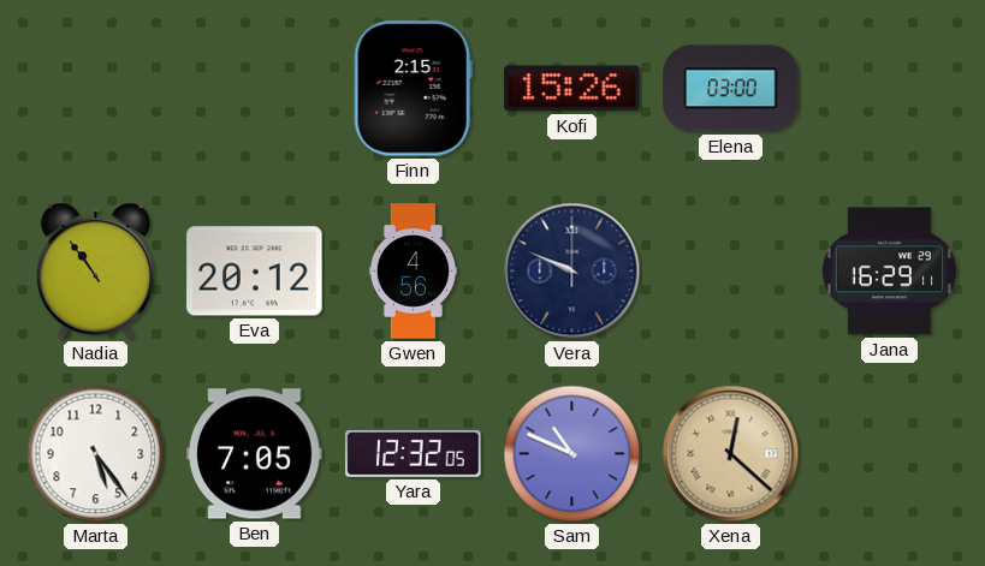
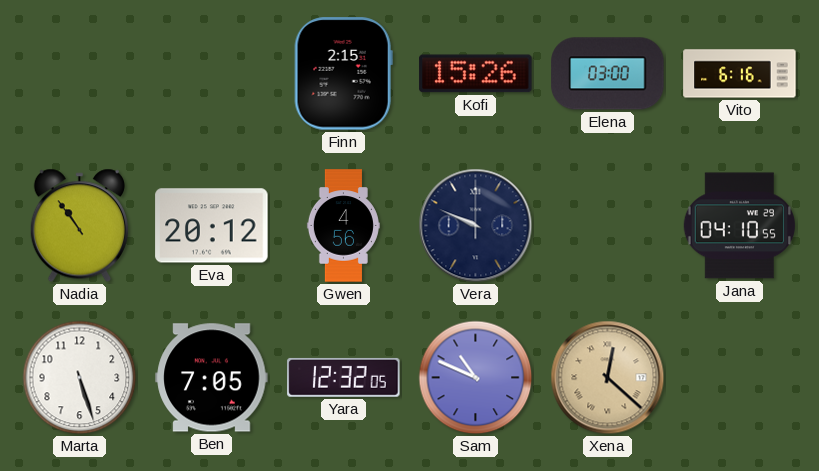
Vito: none -> 6:16
Jana: 16:29 -> 04:10
Marta: 5:24 -> 5:27
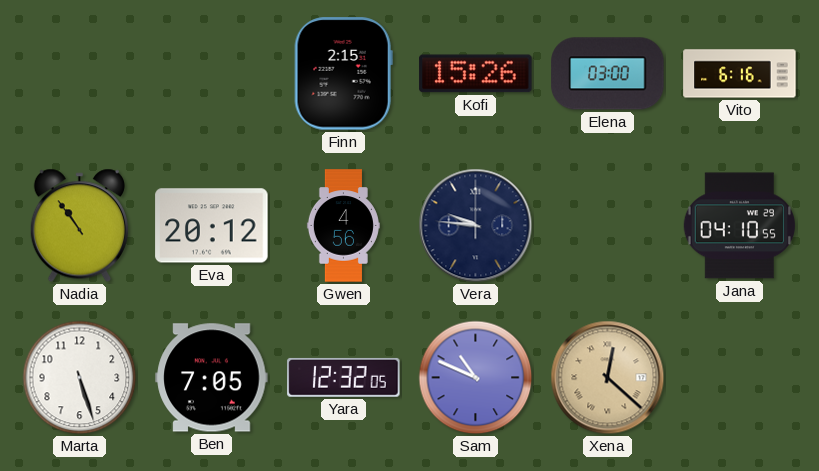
Vera: 9:49 -> 9:46
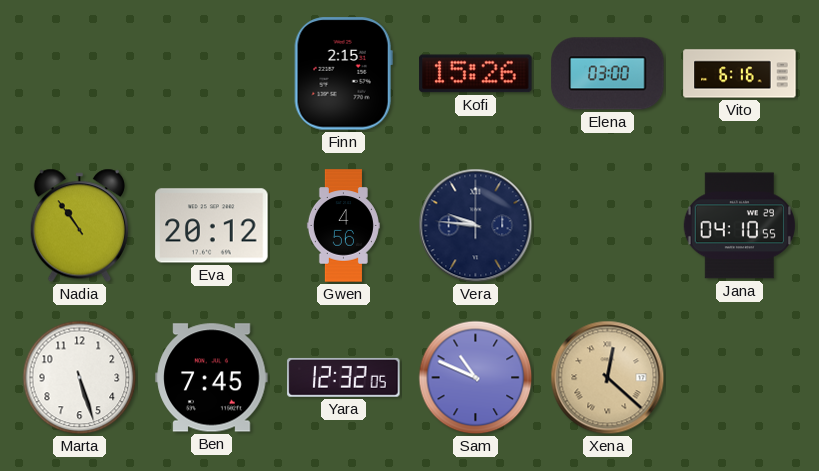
Ben: 7:05 -> 7:45
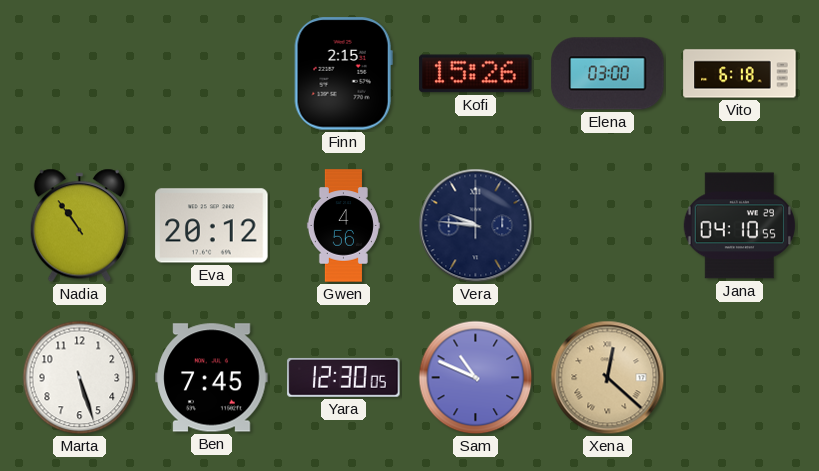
Vito: 6:16 -> 6:18
Yara: 12:32 -> 12:30
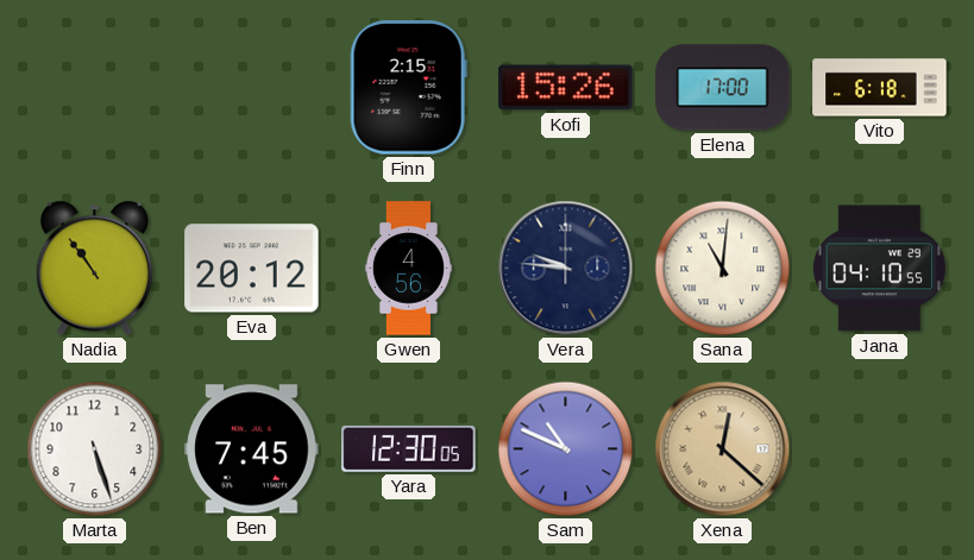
Elena: 03:00 -> 17:00
Sana: none -> 11:01
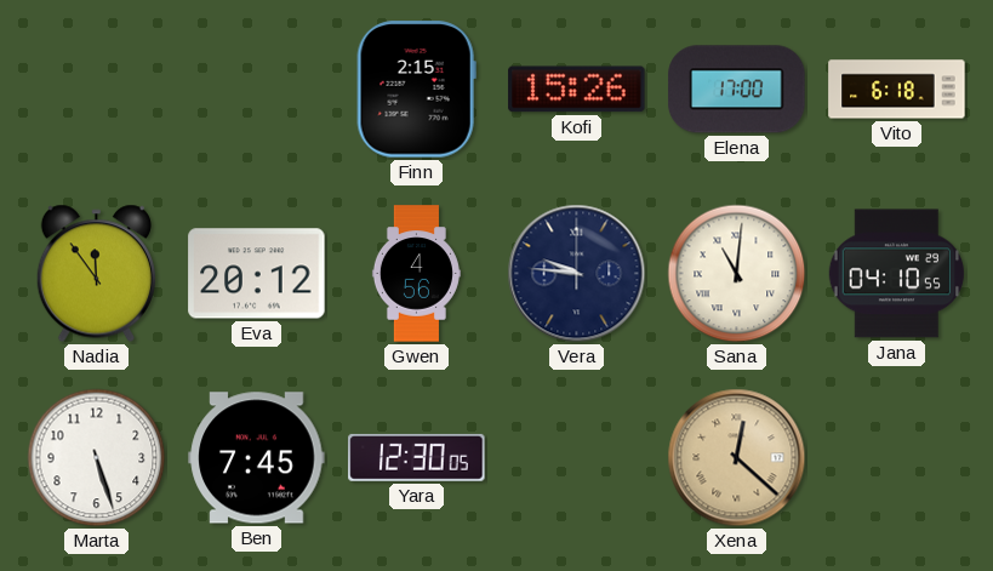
Nadia: 10:54 -> 11:54
Sam: 10:49 -> none
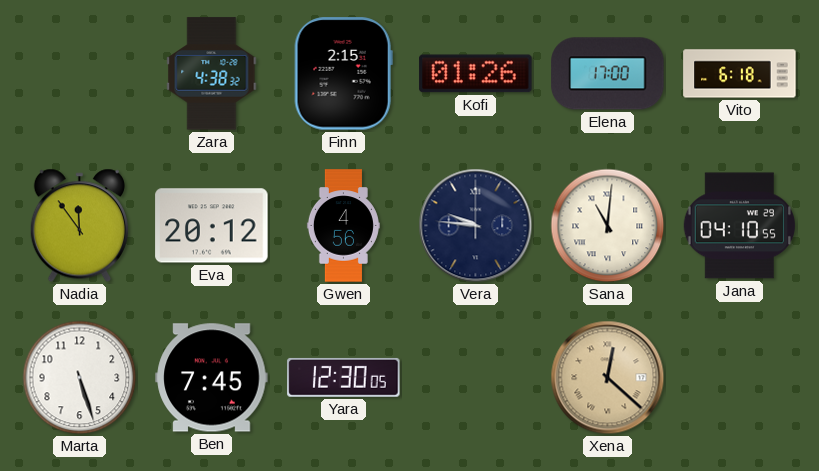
Zara: none -> 4:38
Kofi: 15:26 -> 01:26
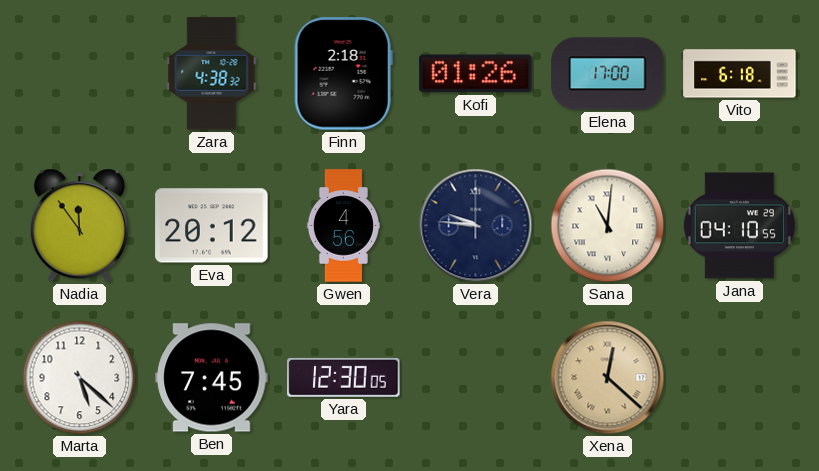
Finn: 2:15 -> 2:18
Marta: 5:27 -> 5:22
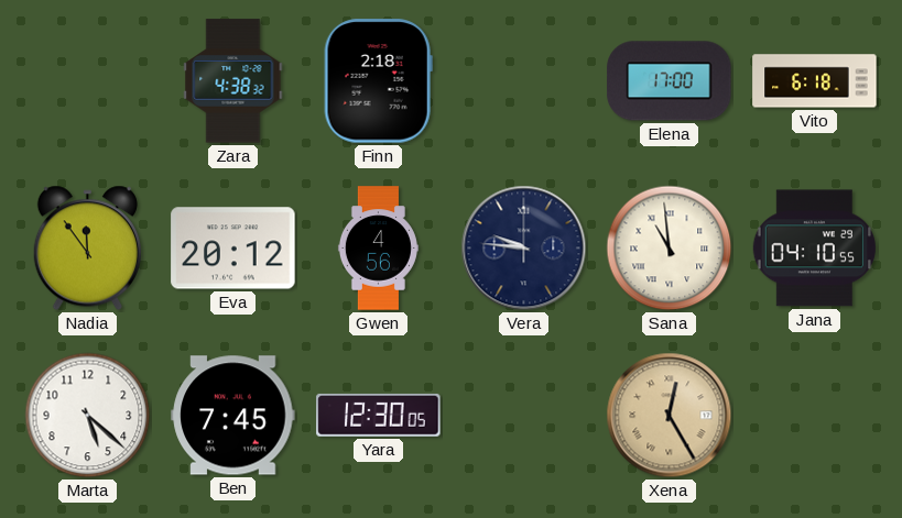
Kofi: 01:26 -> none
Sana: 11:01 -> 10:59
Xena: 12:22 -> 12:25
